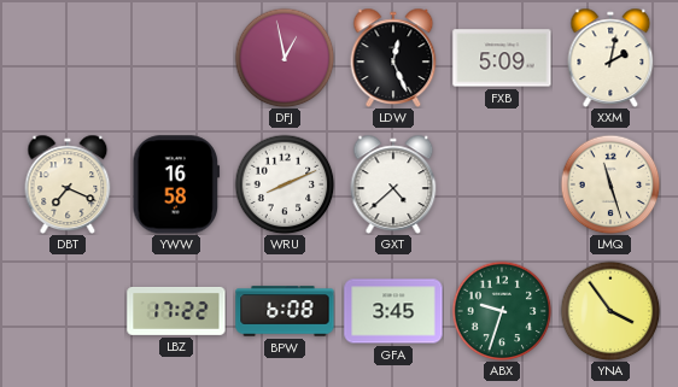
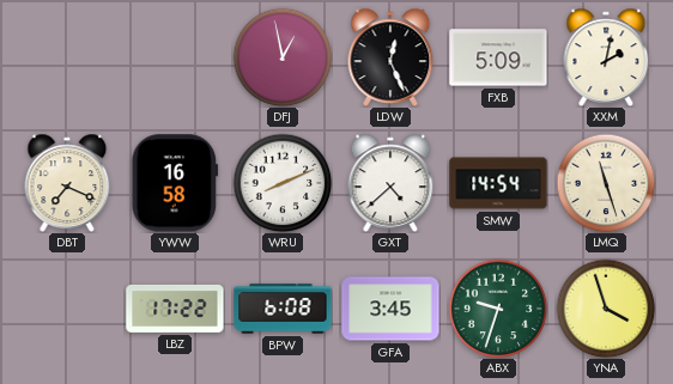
SMW: none -> 14:54
YNA: 3:54 -> 3:57
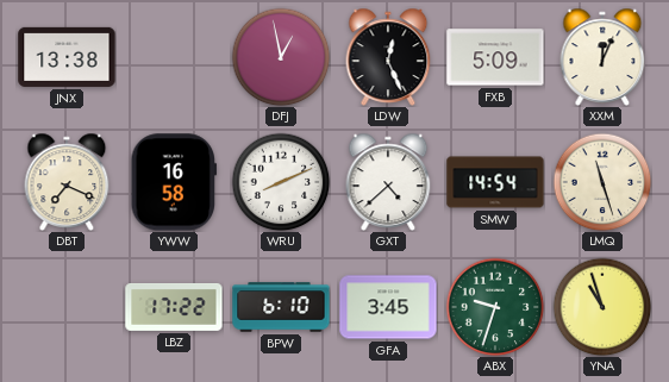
JNX: none -> 13:38
XXM: 2:02 -> 12:04
BPW: 6:08 -> 6:10
YNA: 3:57 -> 10:57
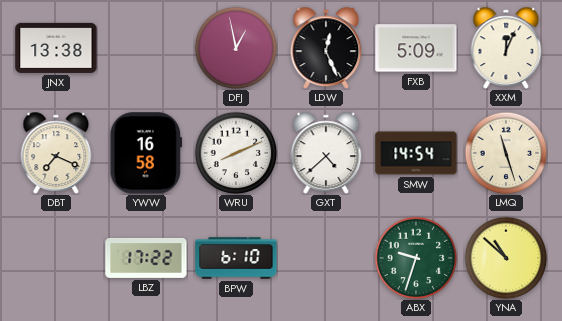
GFA: 3:45 -> none
YNA: 10:57 -> 10:52
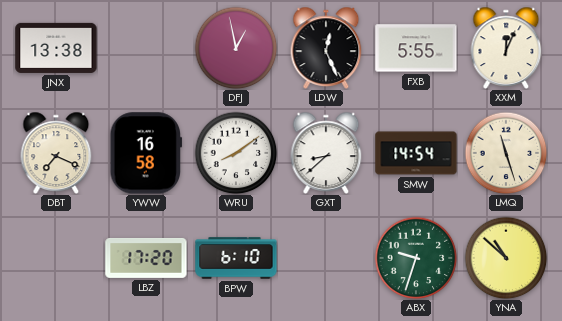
FXB: 5:09 -> 5:55
WRU: 8:11 -> 8:09
GXT: 4:38 -> 8:38
LBZ: 17:22 -> 17:20
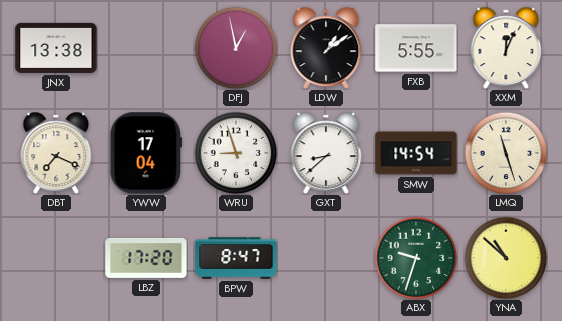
LDW: 12:26 -> 1:09
YWW: 16:58 -> 17:04
WRU: 8:09 -> 8:57
BPW: 6:10 -> 8:47
